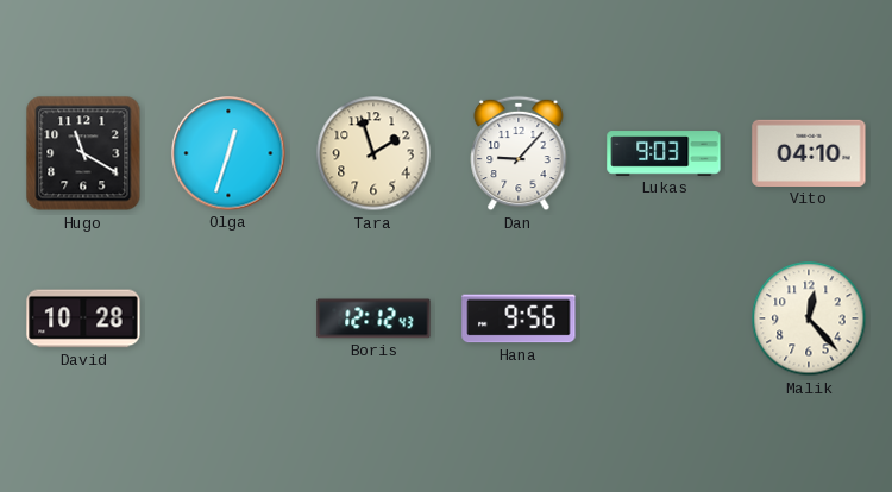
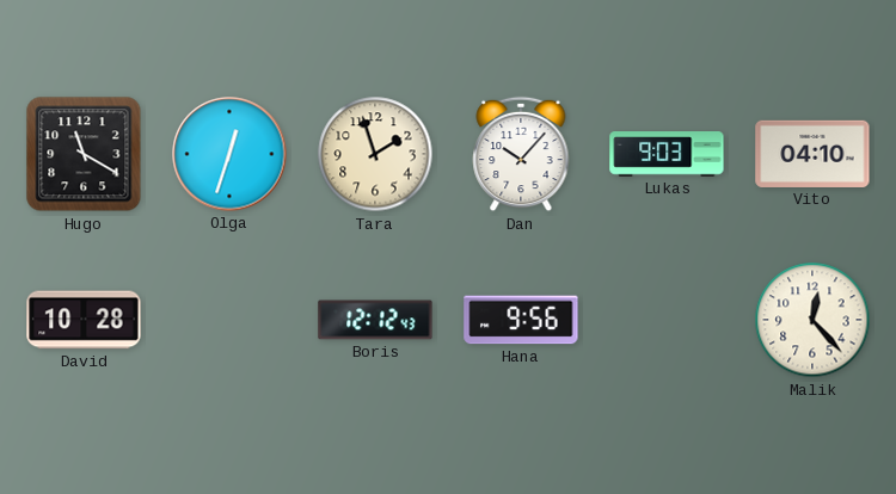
Dan: 9:07 -> 10:07
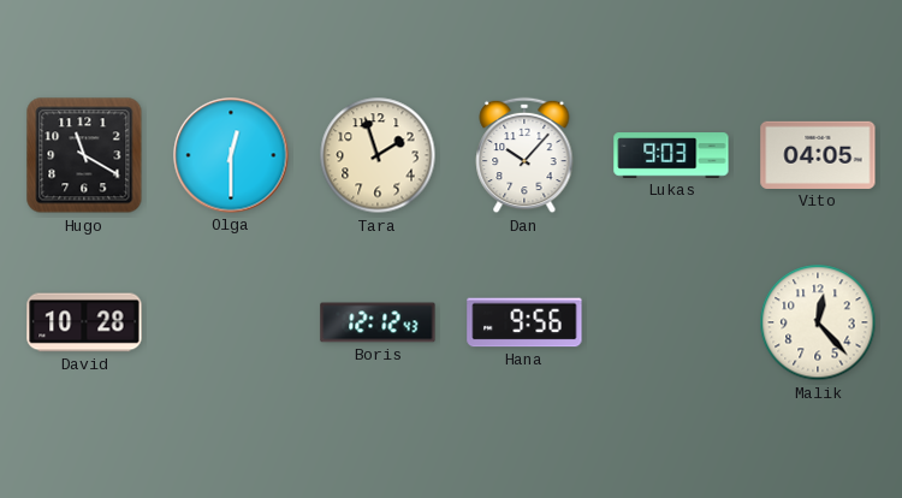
Olga: 12:33 -> 12:30
Vito: 04:10 -> 04:05
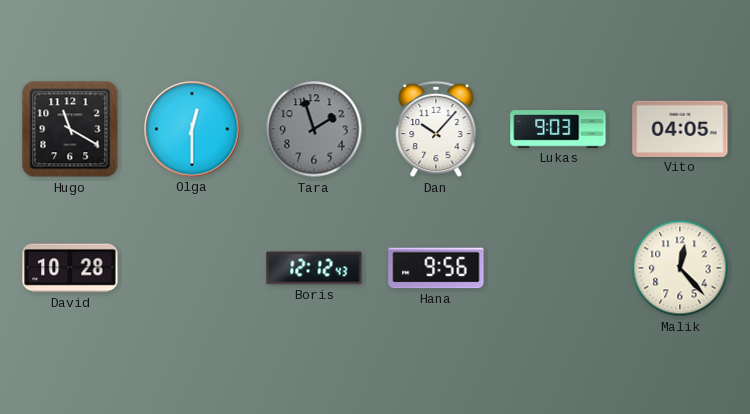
Tara dial: cream -> grey
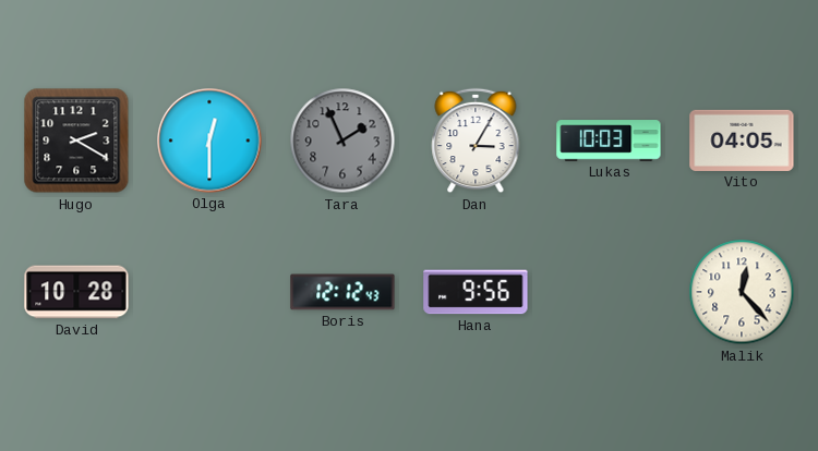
Hugo: 11:20 -> 2:20
Tara: 1:57 -> 1:56
Dan: 10:07 -> 3:05
Lukas: 9:03 -> 10:03
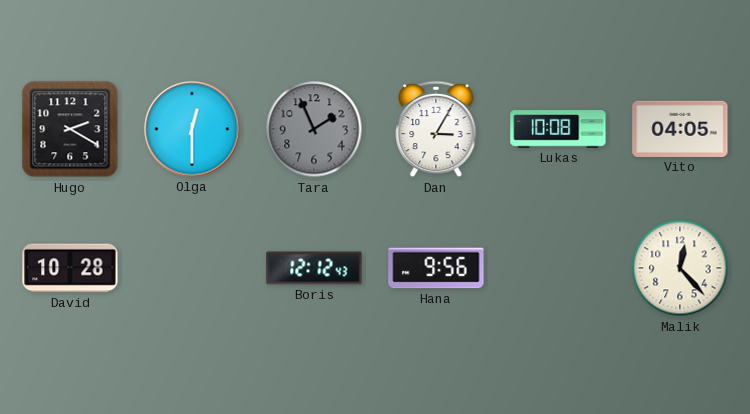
Lukas: 10:03 -> 10:08
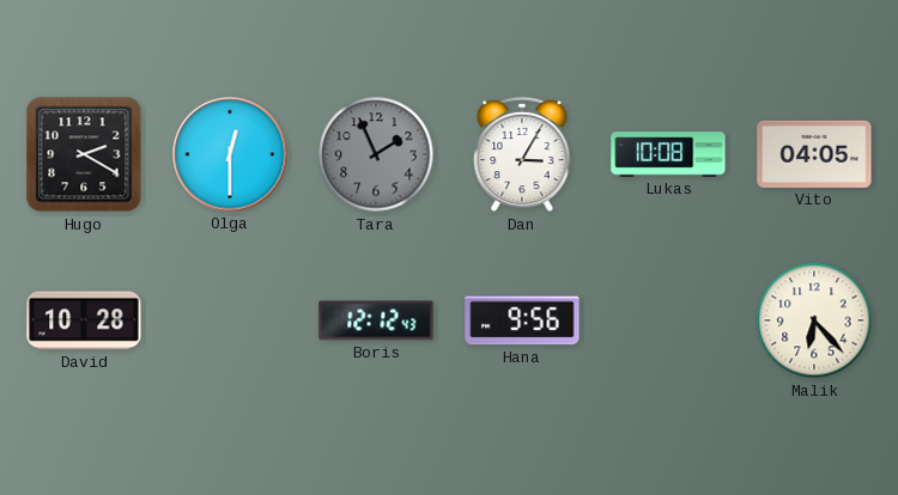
Malik: 12:23 -> 6:23
